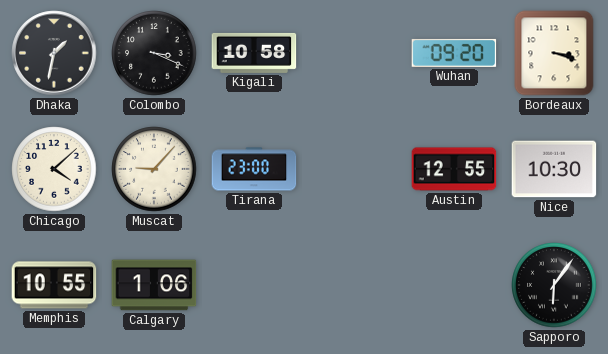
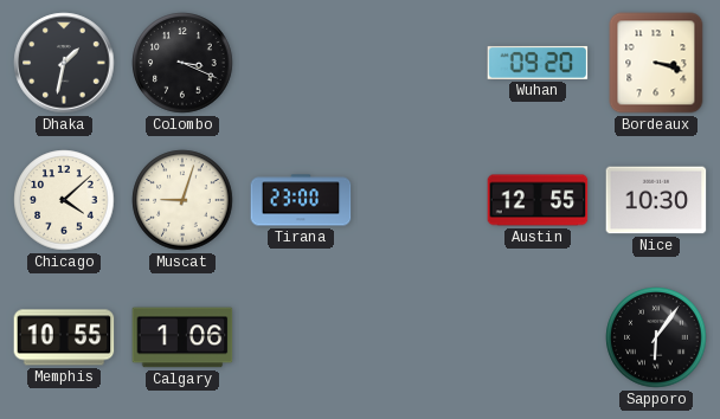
Kigali: 10:58 -> none
Muscat: 9:07 -> 9:03
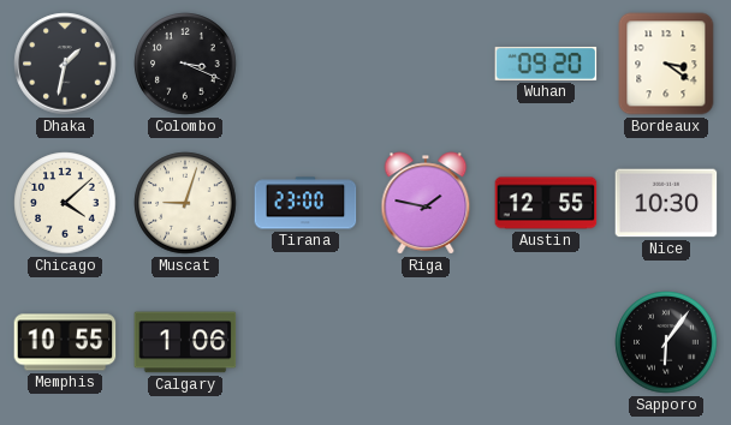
Bordeaux: 3:18 -> 3:21
Riga: none -> 1:47
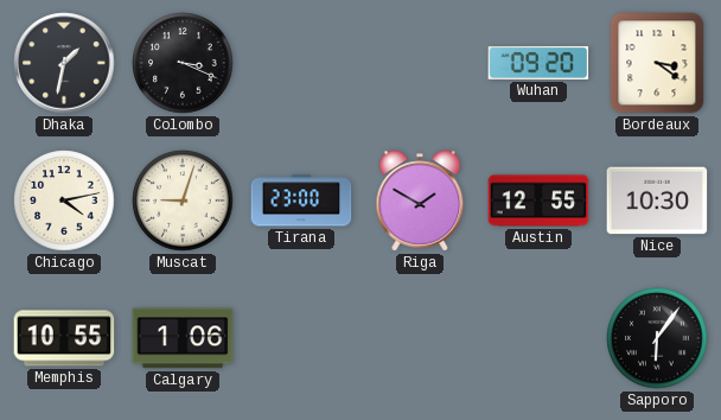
Chicago: 4:08 -> 4:13
Riga: 1:47 -> 1:50
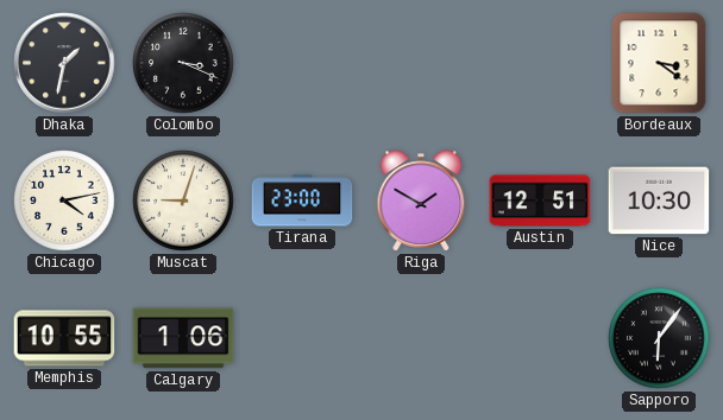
Wuhan: 09:20 -> none
Austin: 12:55 -> 12:51
